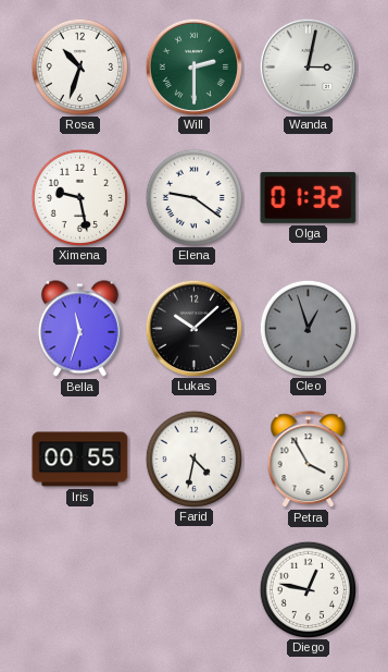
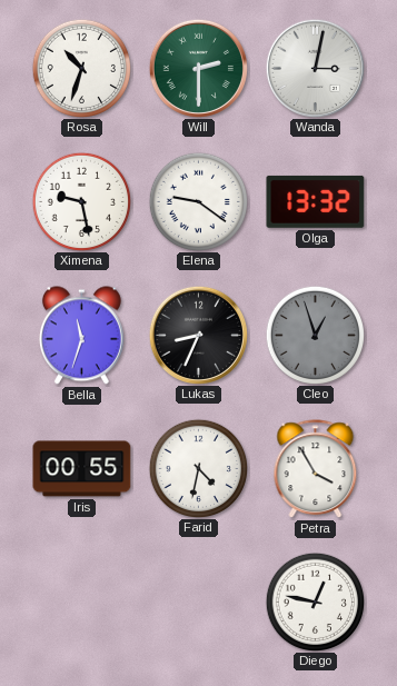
Olga: 01:32 -> 13:32
Lukas: 10:08 -> 8:34
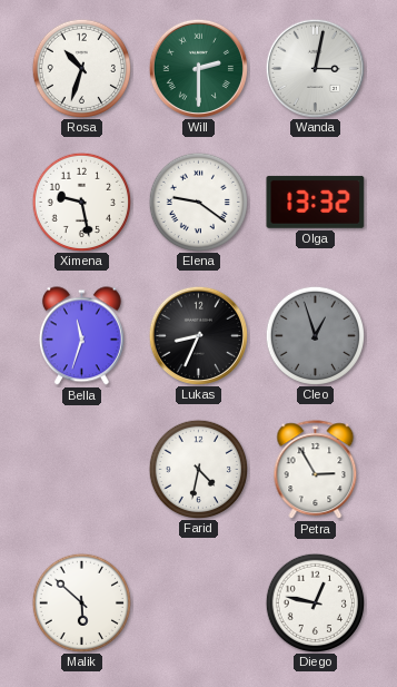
Iris: 00:55 -> none
Petra: 3:55 -> 2:55
Malik: none -> 5:52
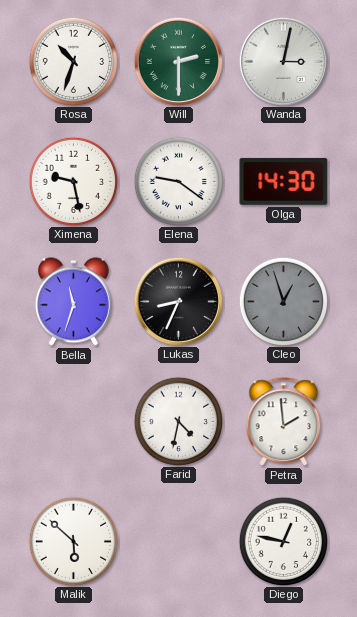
Olga: 13:32 -> 14:30
Petra: 2:55 -> 1:59
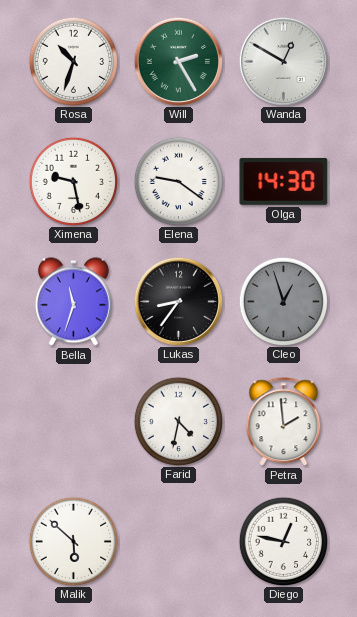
Will: 2:30 -> 2:25
Wanda: 3:02 -> 12:50
Lukas: 8:34 -> 8:36
